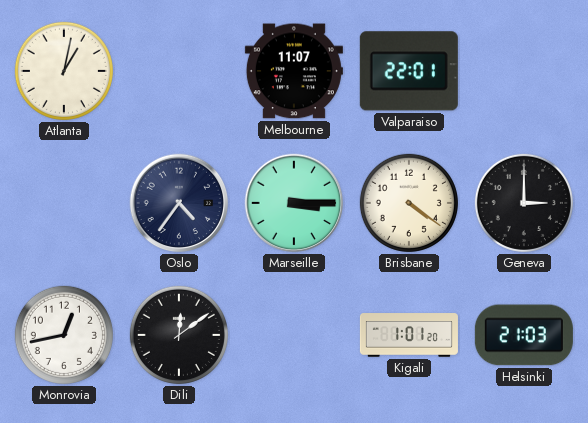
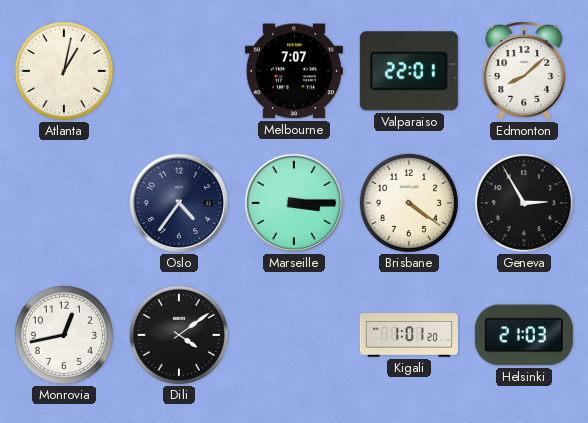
Melbourne: 11:07 -> 7:07
Edmonton: none -> 8:08
Geneva: 3:00 -> 2:55
Dili: 12:09 -> 4:09
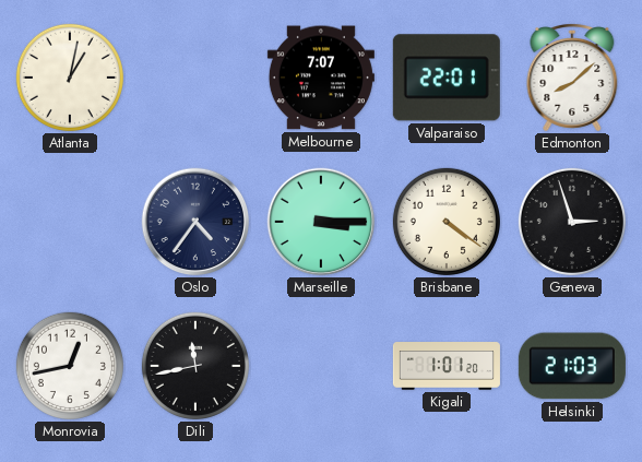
Geneva: 2:55 -> 2:57
Dili: 4:09 -> 11:43
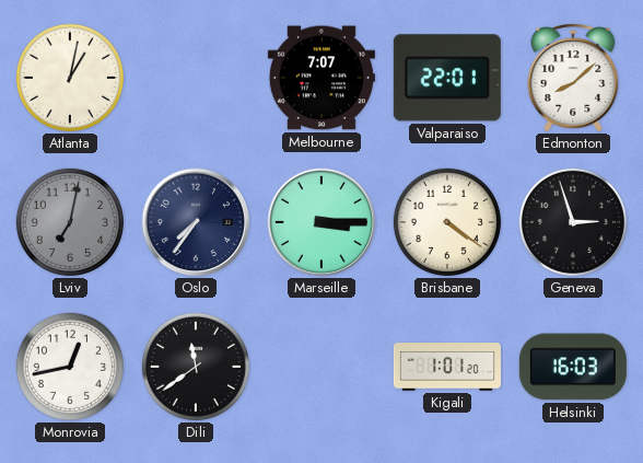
Lviv: none -> 7:02
Oslo: 4:36 -> 7:36
Dili: 11:43 -> 11:39
Helsinki: 21:03 -> 16:03
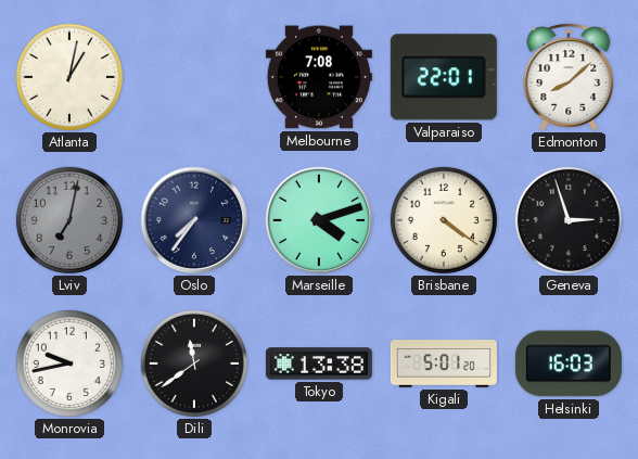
Melbourne: 7:07 -> 7:08
Marseille: 3:15 -> 4:12
Monrovia: 12:43 -> 9:43
Tokyo: none -> 13:38
Kigali: 1:01 -> 5:01
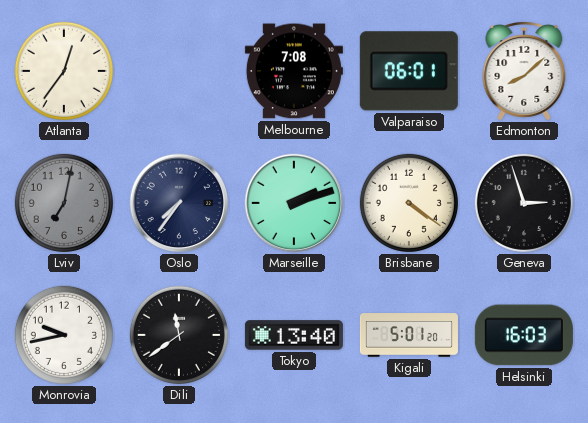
Atlanta: 1:02 -> 12:36
Valparaiso: 22:01 -> 06:01
Marseille: 4:12 -> 2:12
Tokyo: 13:38 -> 13:40
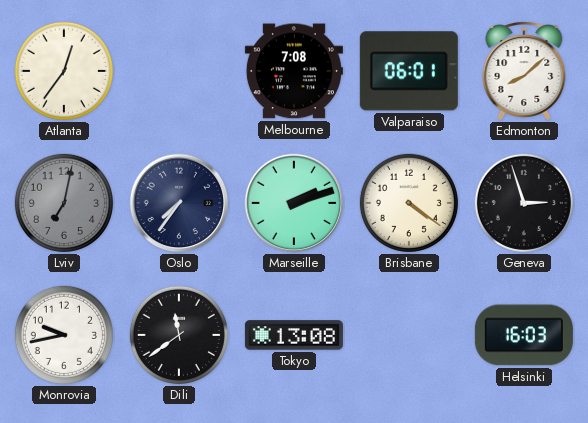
Tokyo: 13:40 -> 13:08
Kigali: 5:01 -> none
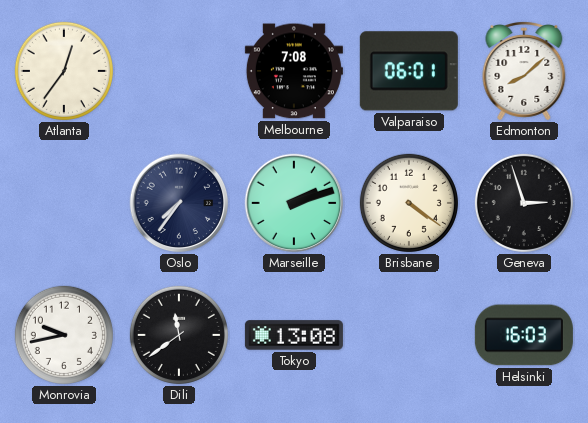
Lviv: 7:02 -> none
